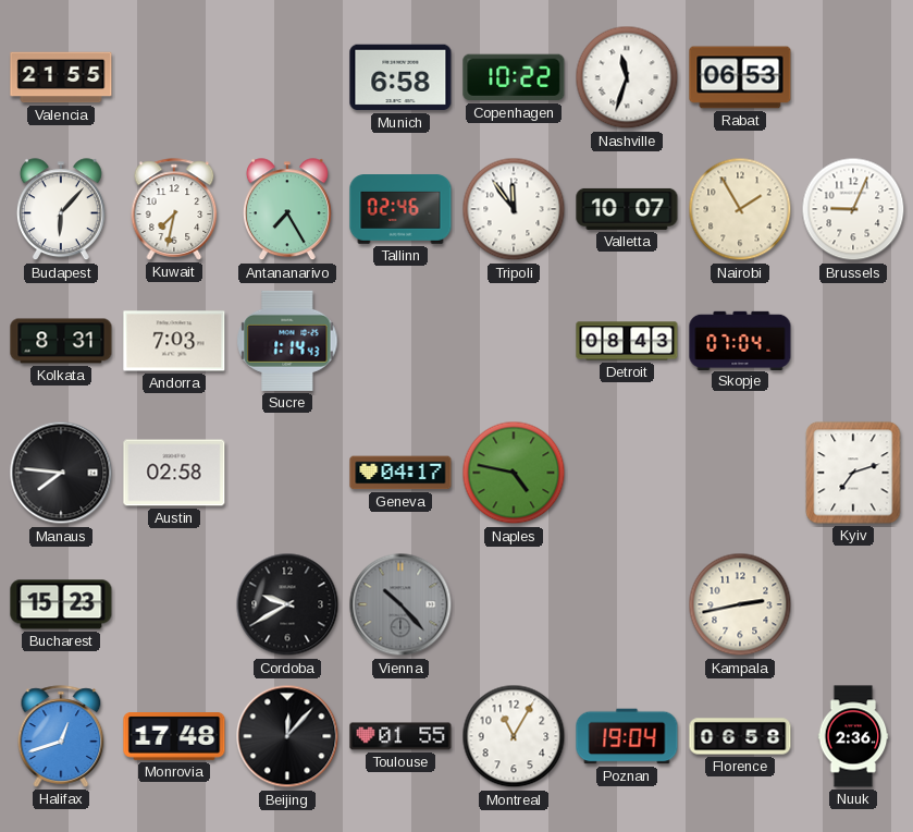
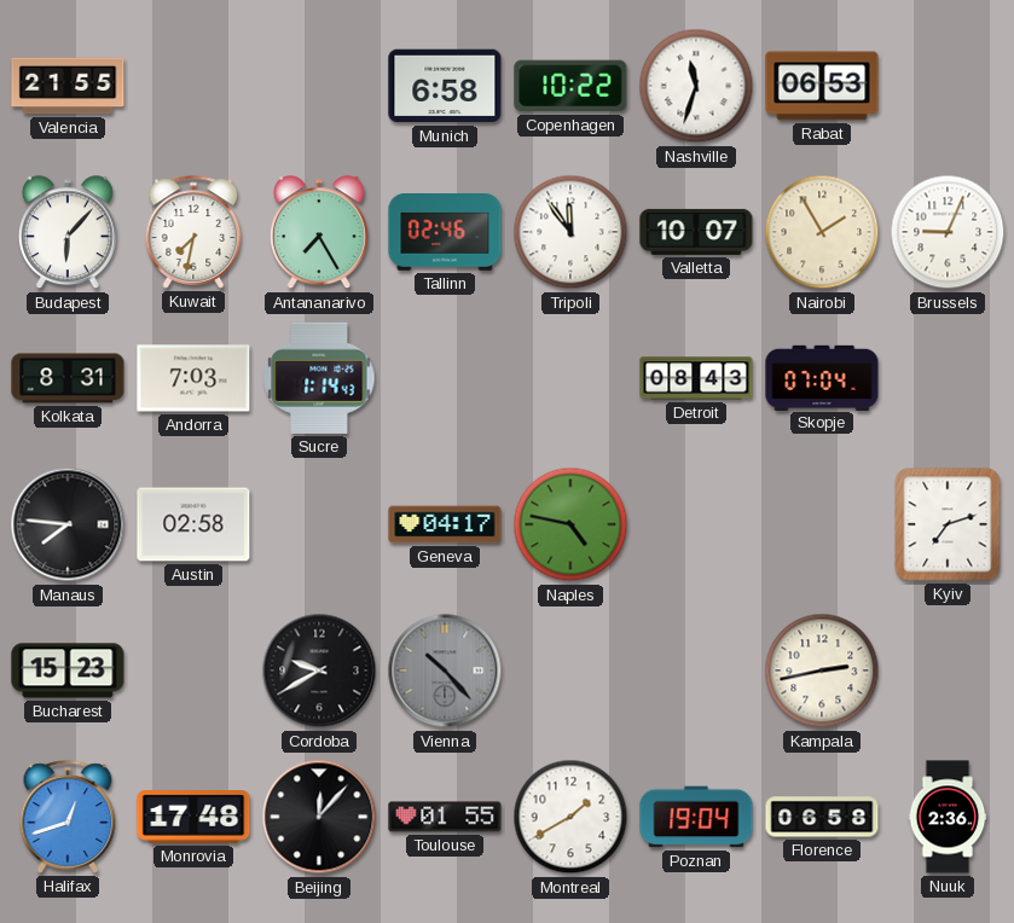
Montreal: 11:05 -> 1:40
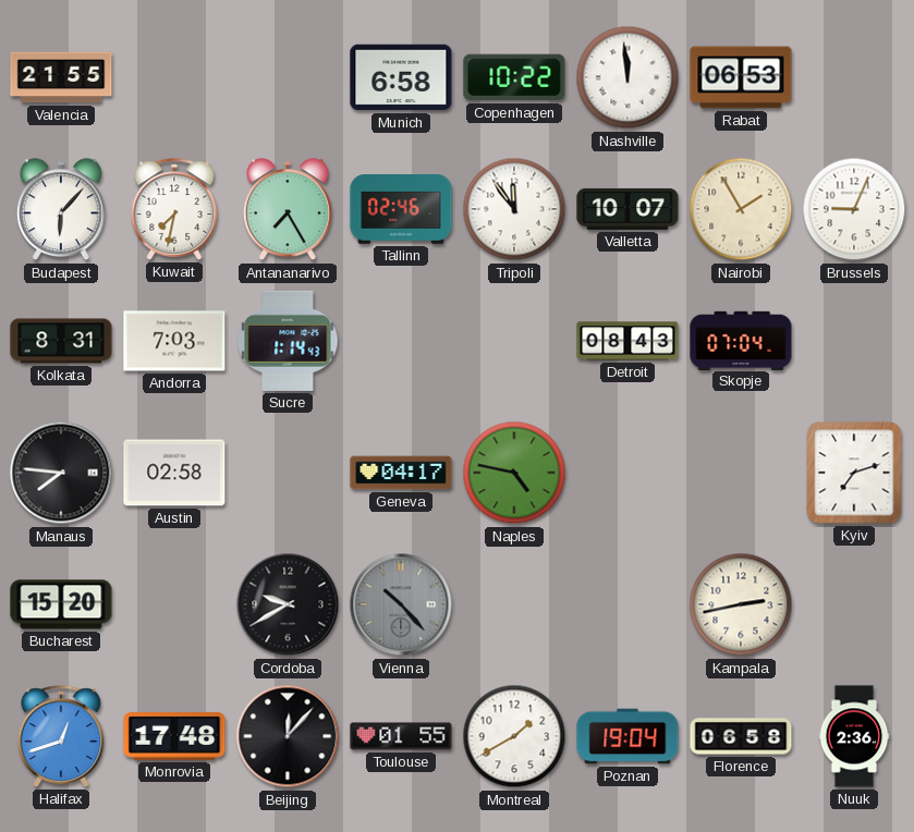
Nashville: 11:33 -> 11:59
Bucharest: 15:23 -> 15:20
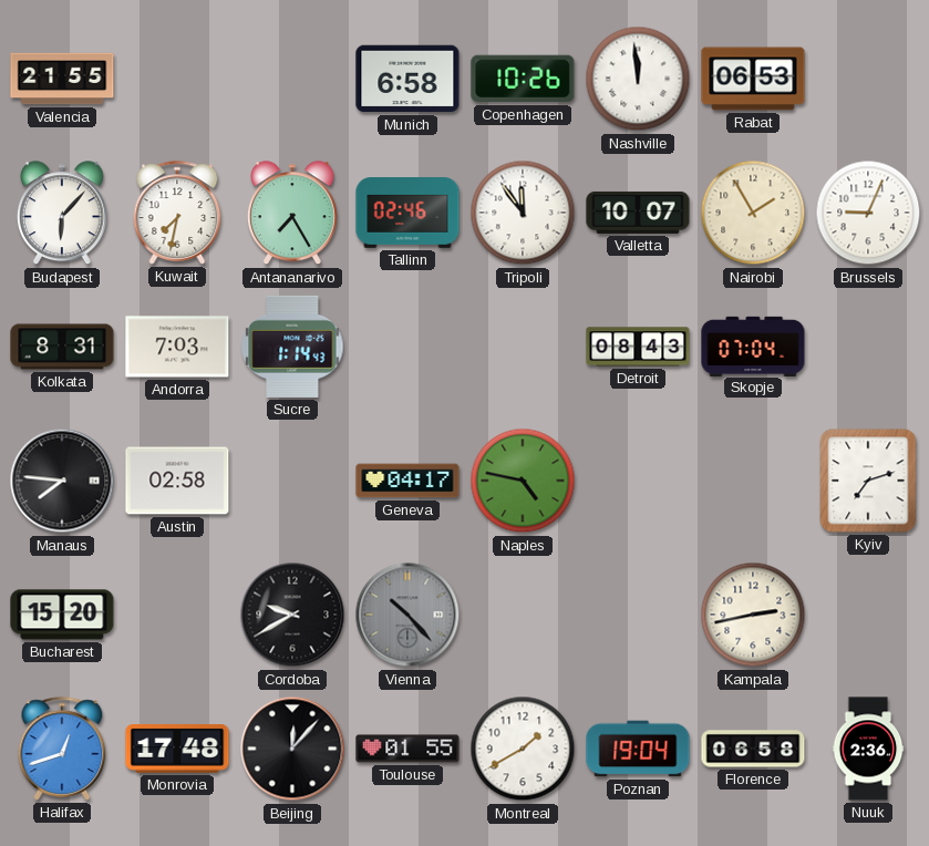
Copenhagen: 10:22 -> 10:26
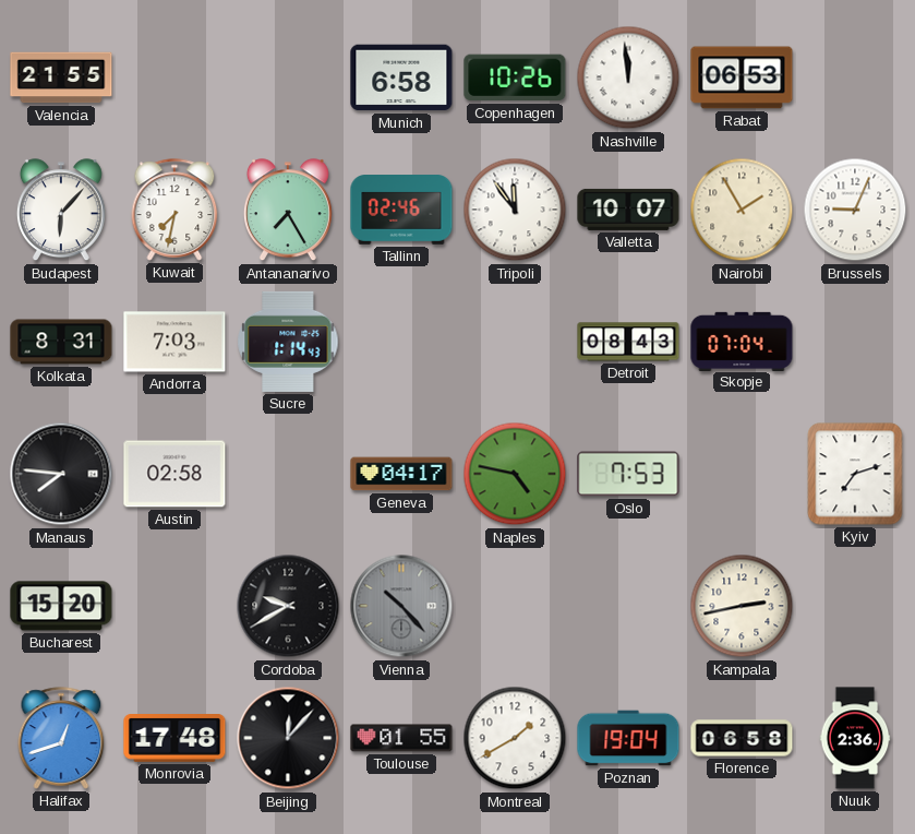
Oslo: none -> 7:53
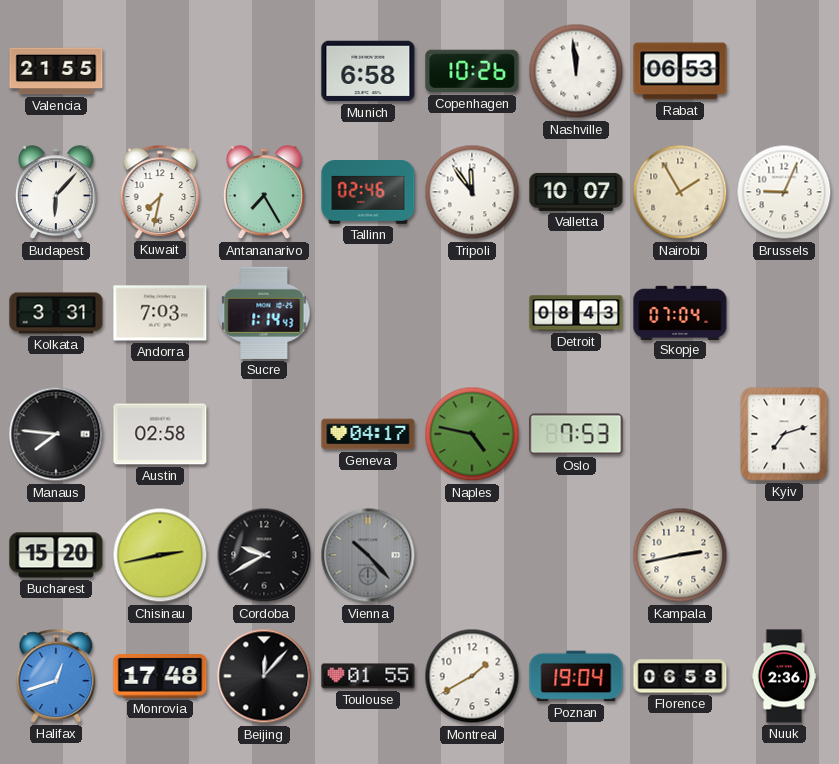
Kolkata: 8:31 -> 3:31
Chisinau: none -> 2:43
